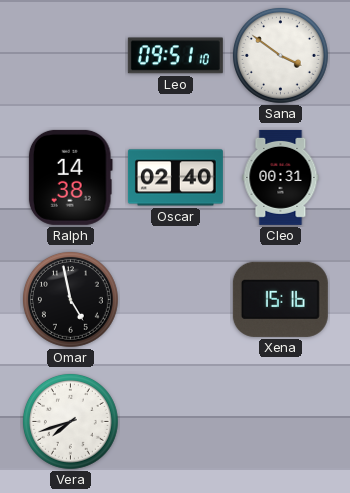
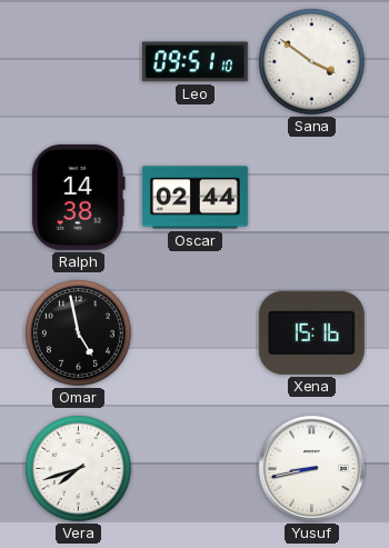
Oscar: 02:40 -> 02:44
Cleo: 00:31 -> none
Yusuf: none -> 8:43
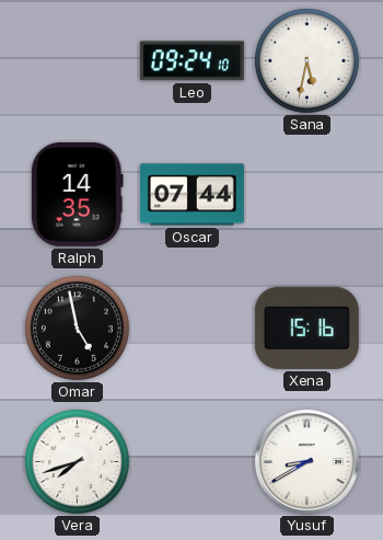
Leo: 09:51 -> 09:24
Sana: 3:51 -> 5:32
Ralph: 14:38 -> 14:35
Oscar: 02:44 -> 07:44
Yusuf: 8:43 -> 8:40
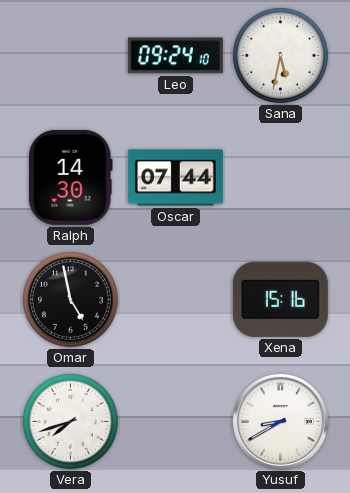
Ralph: 14:35 -> 14:30
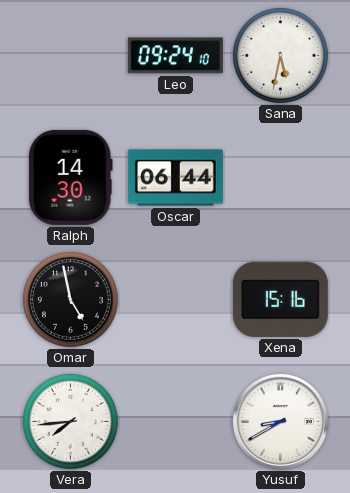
Oscar: 07:44 -> 06:44
Vera: 7:42 -> 7:44
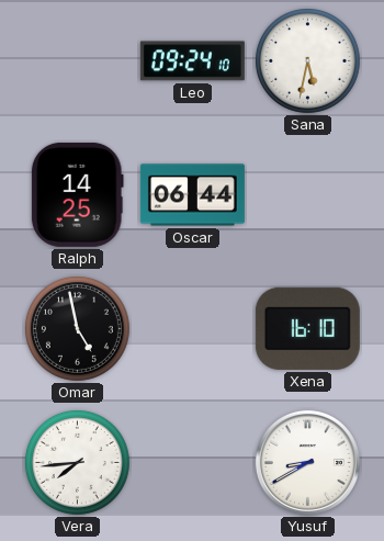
Ralph: 14:30 -> 14:25
Xena: 15:16 -> 16:10
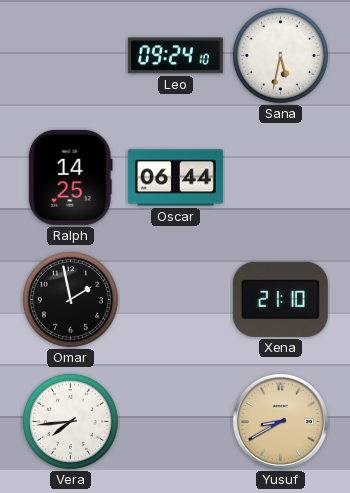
Omar: 4:58 -> 1:58
Xena: 16:10 -> 21:10
Yusuf dial: white -> champagne
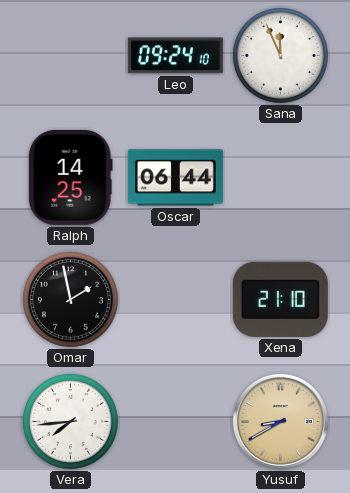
Sana: 5:32 -> 11:56
